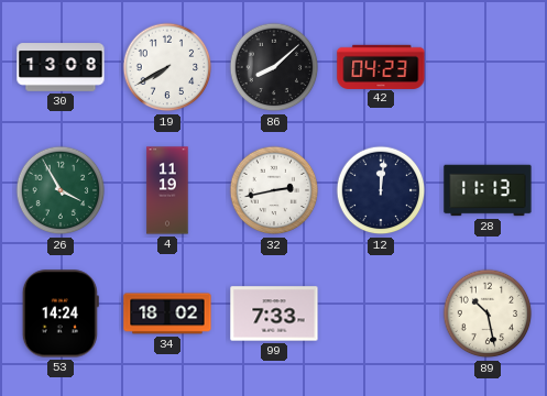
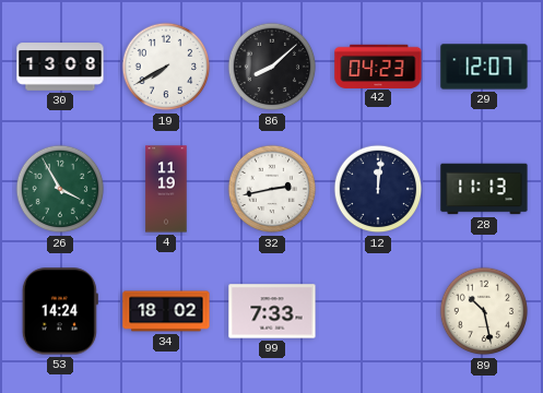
29: none -> 12:07
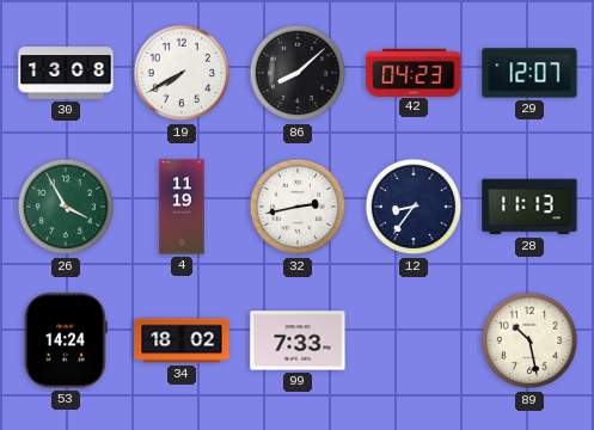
12: 12:01 -> 8:36
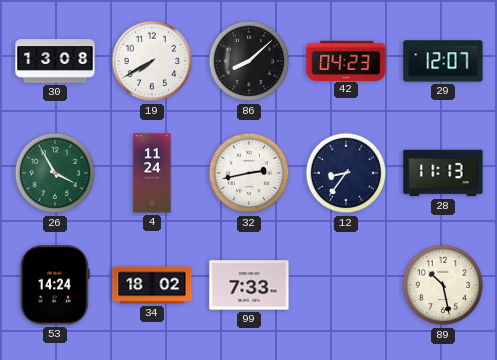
4: 11:19 -> 11:24
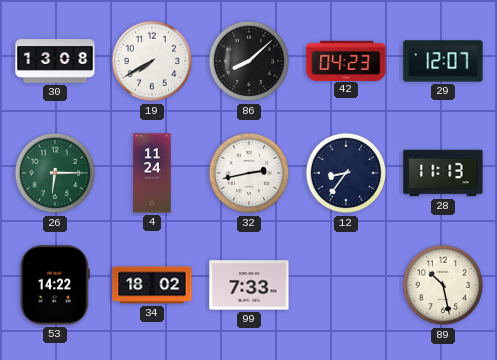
26: 3:55 -> 6:15
53: 14:24 -> 14:22
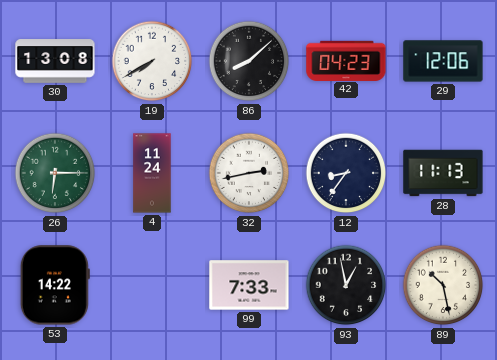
29: 12:07 -> 12:06
34: 18:02 -> none
93: none -> 12:58
